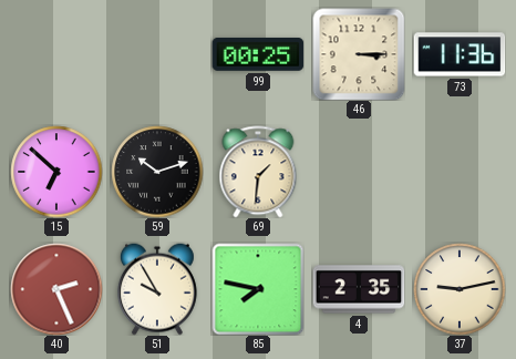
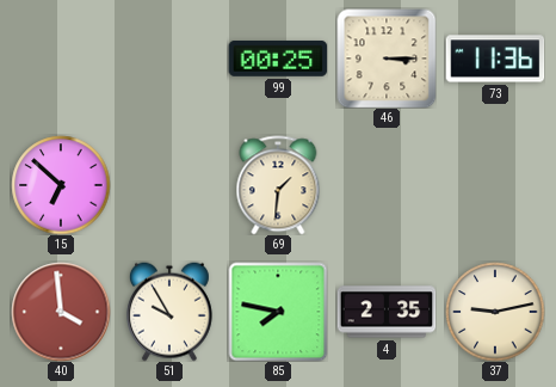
59: 10:12 -> none
40: 2:26 -> 3:59
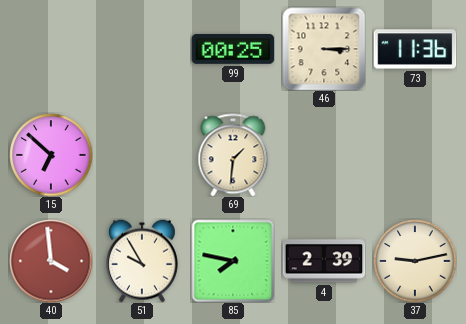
4: 2:35 -> 2:39
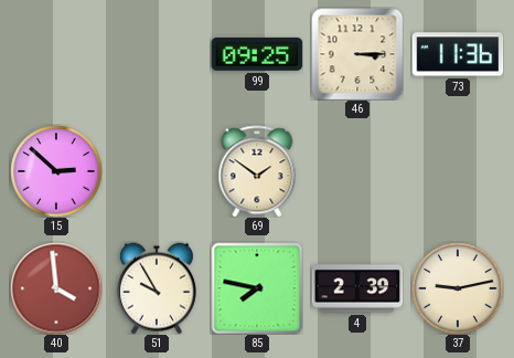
99: 00:25 -> 09:25
15: 6:52 -> 2:52
69: 1:31 -> 1:51
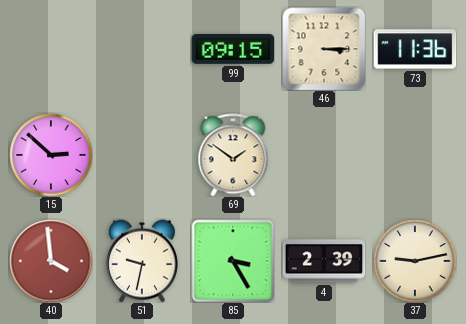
99: 09:25 -> 09:15
51: 9:55 -> 9:32
85: 7:47 -> 3:25
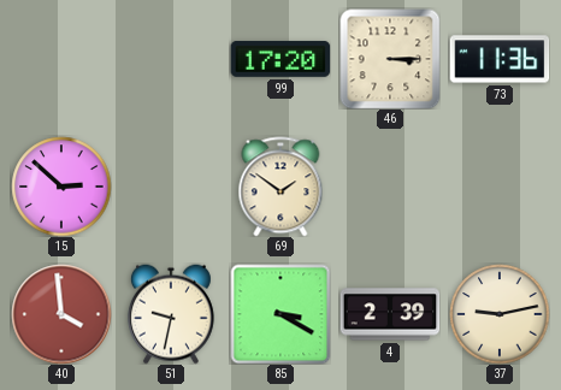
99: 09:15 -> 17:20
85: 3:25 -> 3:20
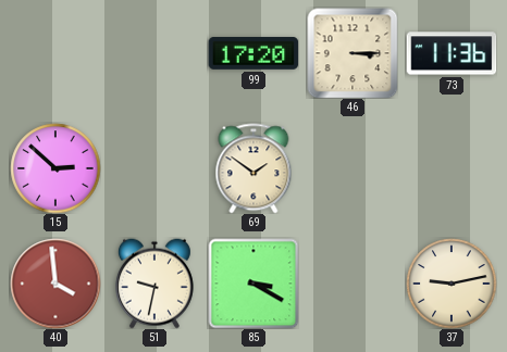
4: 2:39 -> none
